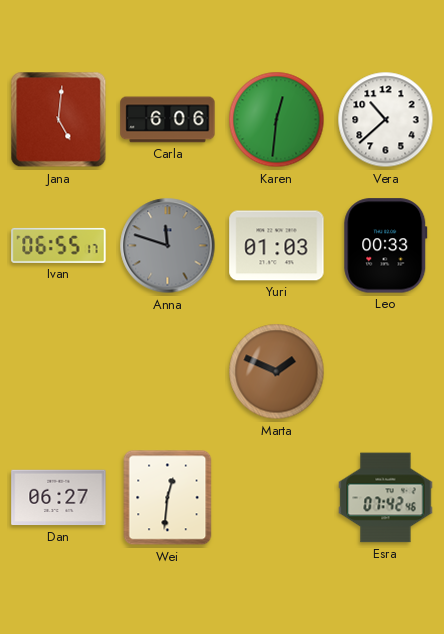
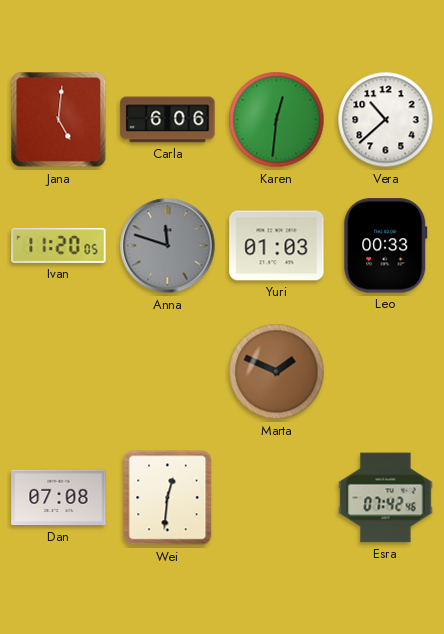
Ivan: 06:55 -> 11:20
Dan: 06:27 -> 07:08
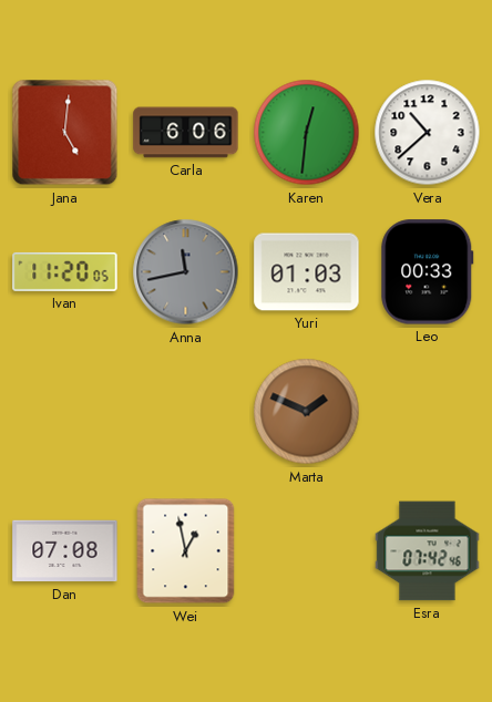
Anna: 11:48 -> 11:43
Wei: 12:31 -> 12:58
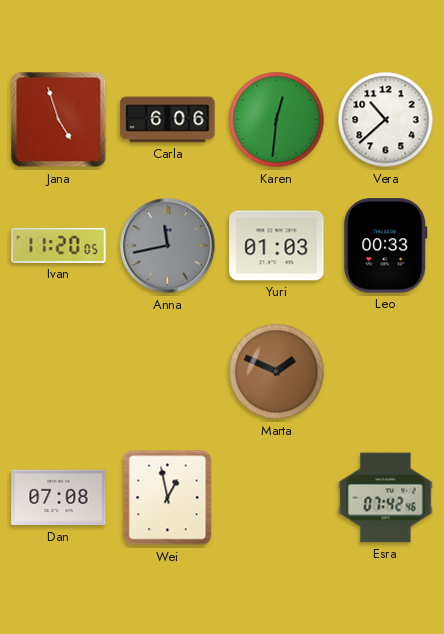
Jana: 5:01 -> 4:57
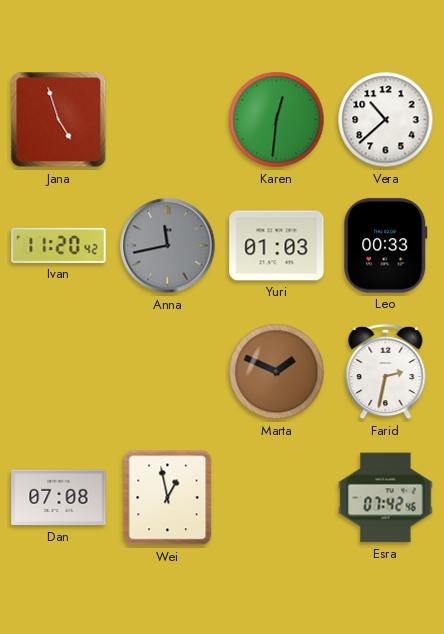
Carla: 6:06 -> none
Ivan: 11:20:05 -> 11:20:42
Farid: none -> 2:32
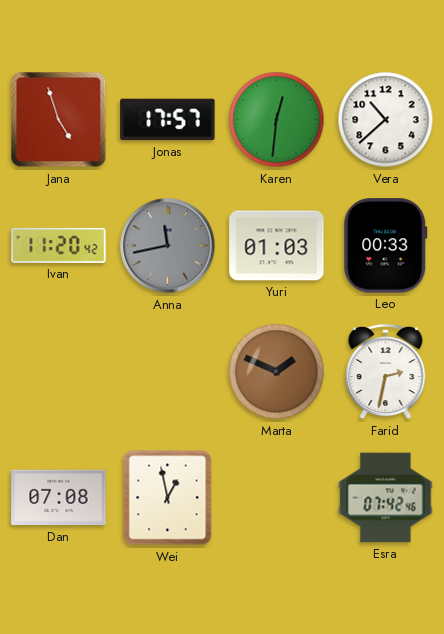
Jonas: none -> 17:57
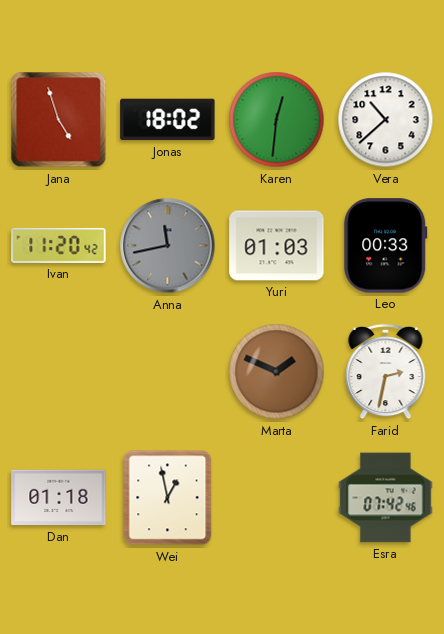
Jonas: 17:57 -> 18:02
Dan: 07:08 -> 01:18
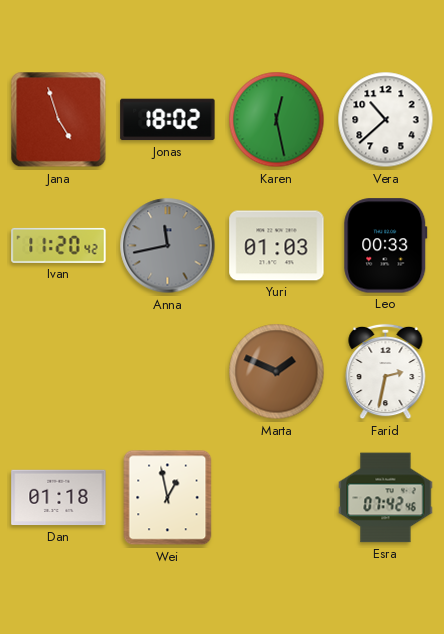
Karen: 12:31 -> 12:28
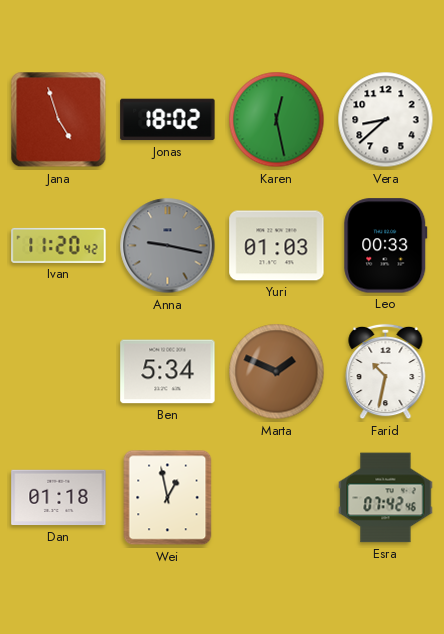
Vera: 10:38 -> 8:38
Anna: 11:43 -> 9:17
Ben: none -> 5:34
Farid: 2:32 -> 10:32
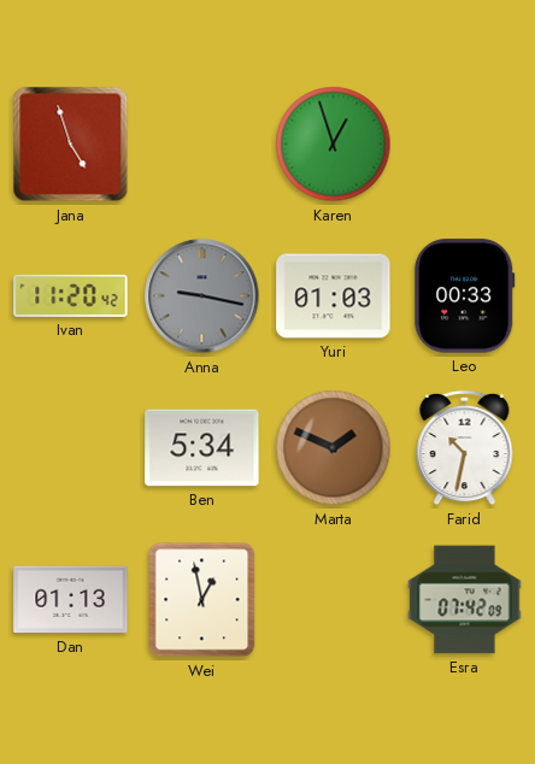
Jonas: 18:02 -> none
Karen: 12:28 -> 12:57
Vera: 8:38 -> none
Dan: 01:18 -> 01:13
Esra: 07:42:46 -> 07:42:09
